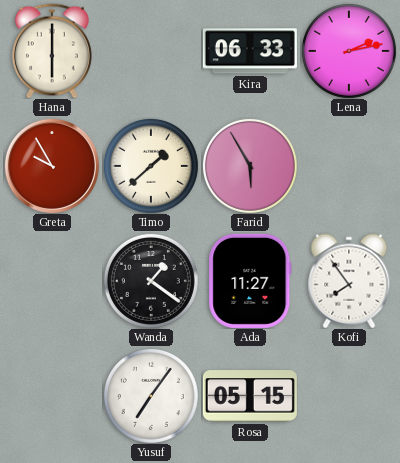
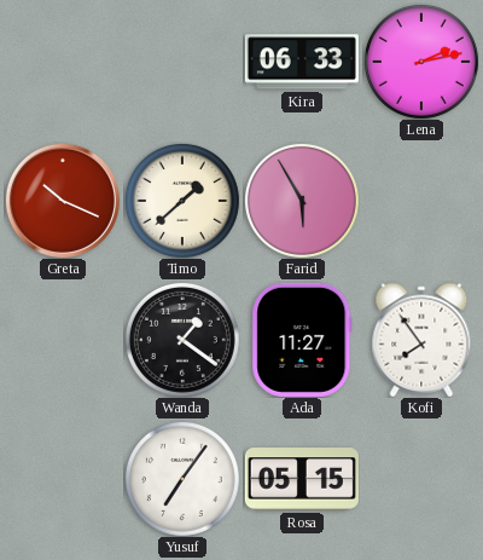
Hana: 6:00 -> none
Greta: 9:55 -> 10:19
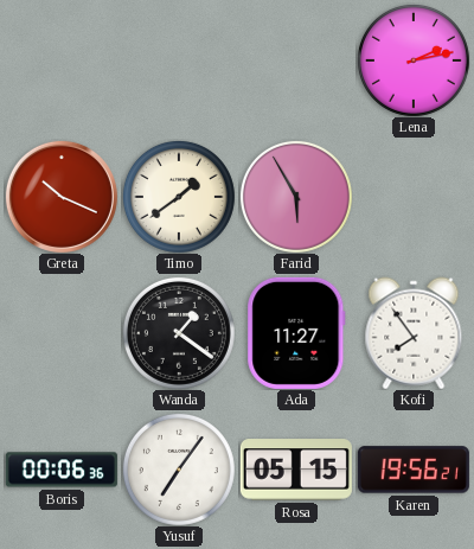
Kira: 06:33 -> none
Timo: 1:38 -> 1:39
Boris: none -> 00:06
Karen: none -> 19:56
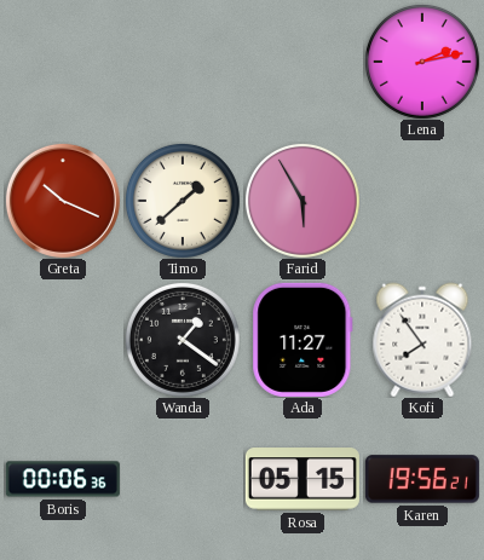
Timo: 1:39 -> 1:38
Yusuf: 7:06 -> none
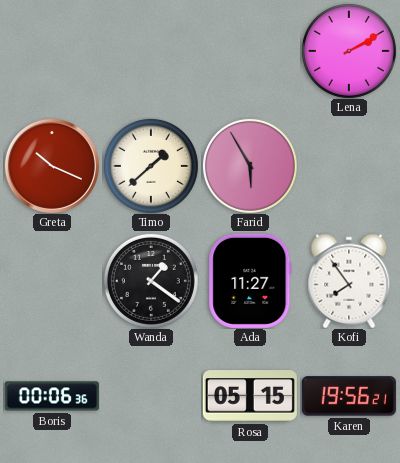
Lena: 2:13 -> 2:10
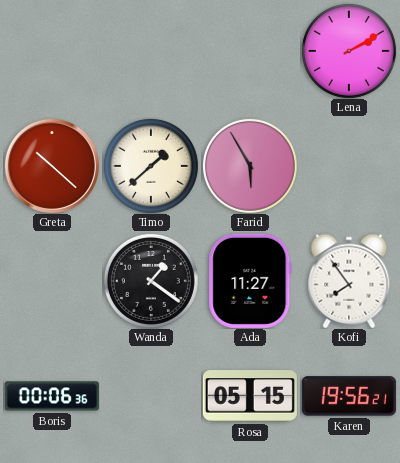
Greta: 10:19 -> 10:22
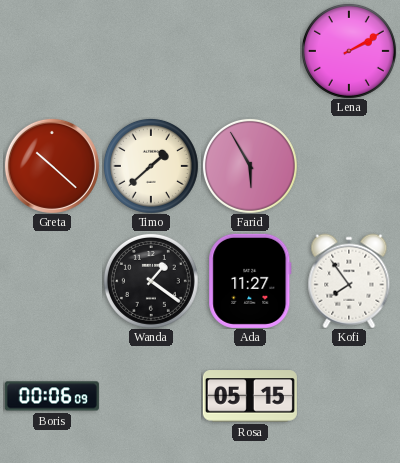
Boris: 00:06:36 -> 00:06:09
Karen: 19:56 -> none
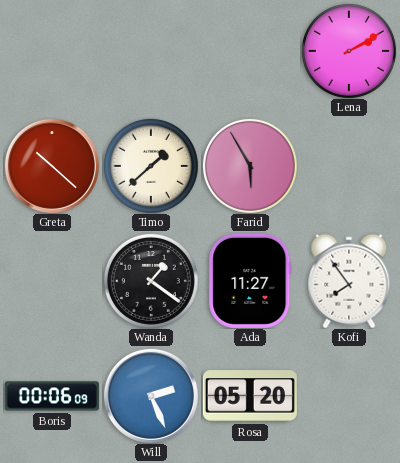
Will: none -> 2:26
Rosa: 05:15 -> 05:20
